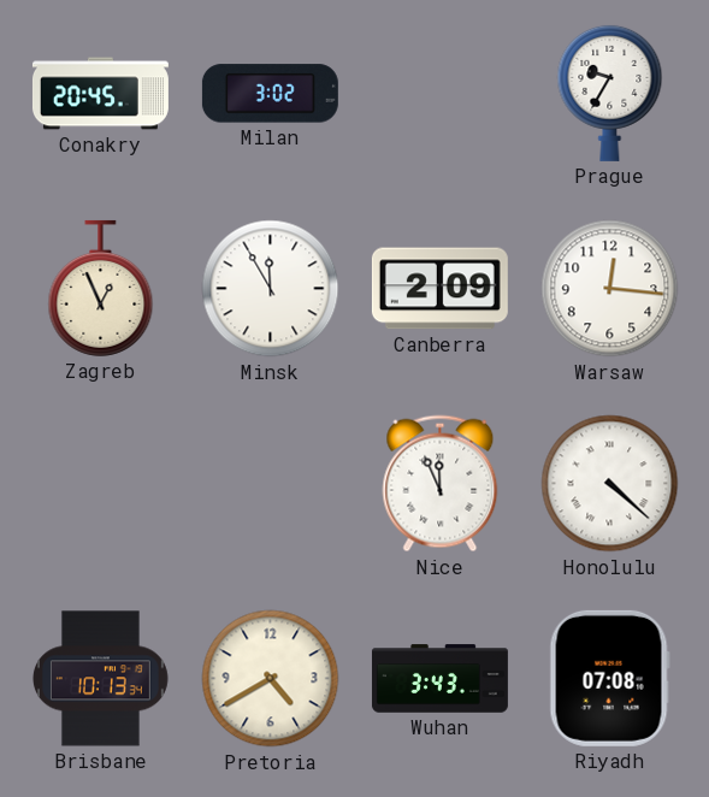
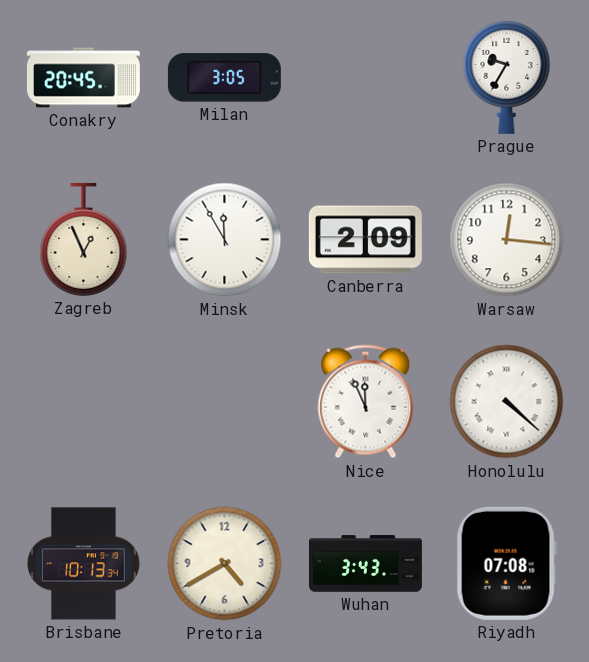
Milan: 3:02 -> 3:05
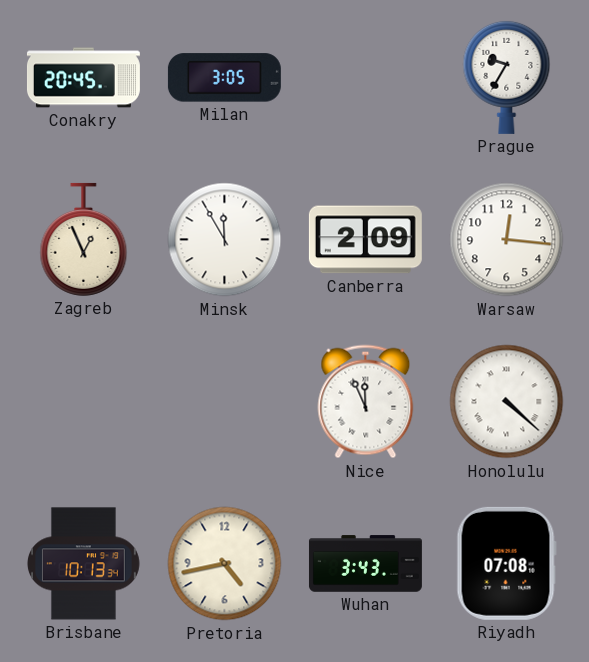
Pretoria: 4:40 -> 4:43
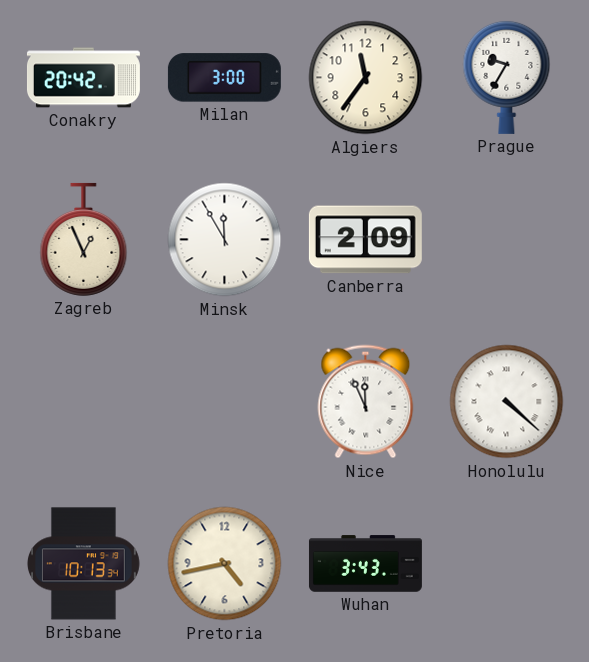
Conakry: 20:45 -> 20:42
Milan: 3:05 -> 3:00
Algiers: none -> 11:36
Warsaw: 12:16 -> none
Riyadh: 07:08 -> none
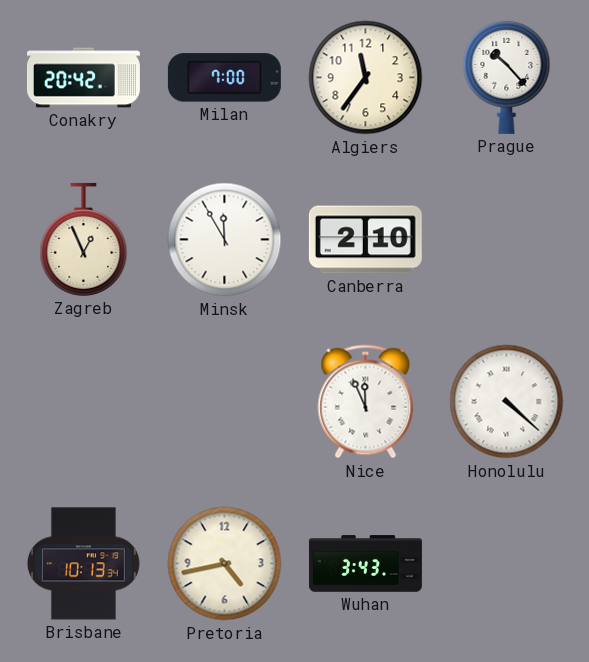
Milan: 3:00 -> 7:00
Prague: 9:35 -> 10:23
Canberra: 2:09 -> 2:10
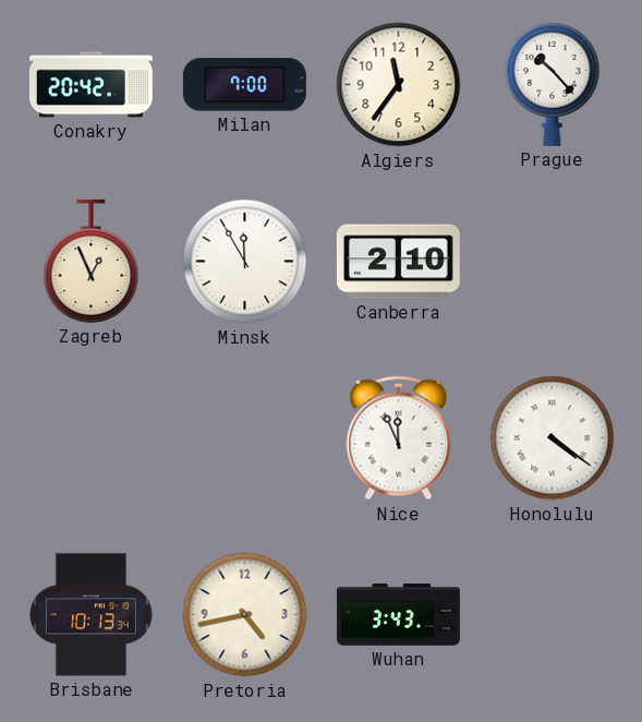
Honolulu: 4:22 -> 4:21
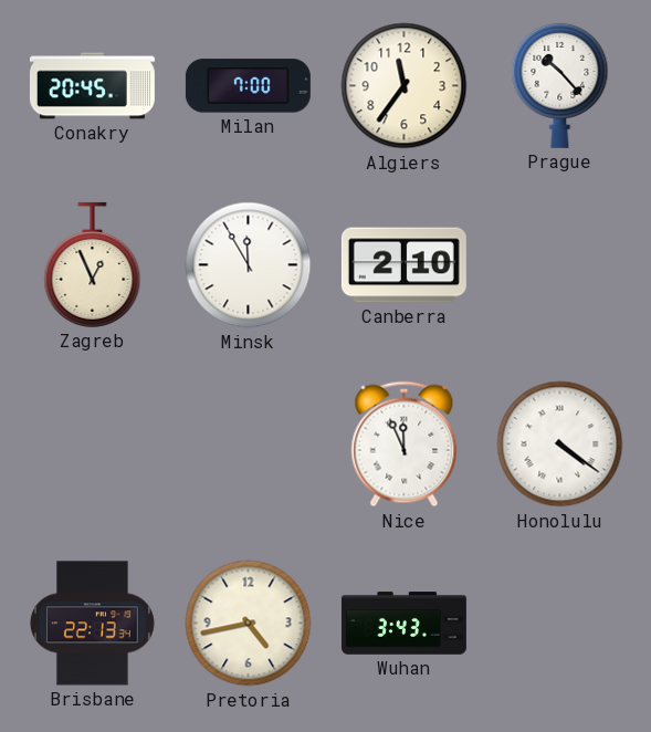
Conakry: 20:42 -> 20:45
Brisbane: 10:13 -> 22:13
